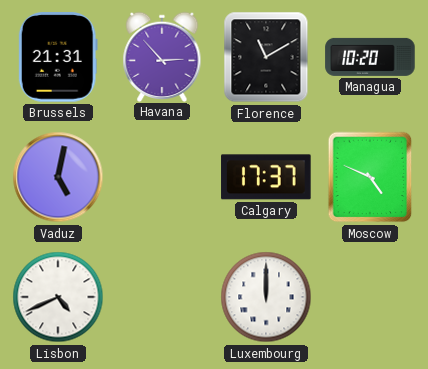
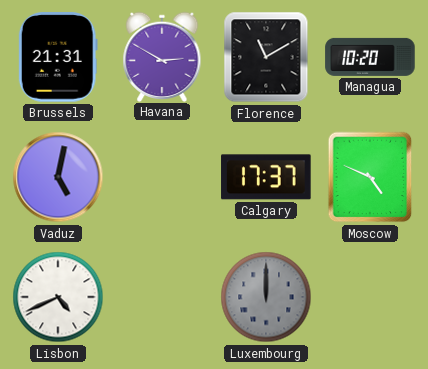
Havana: 2:53 -> 2:50
Luxembourg dial: white -> grey
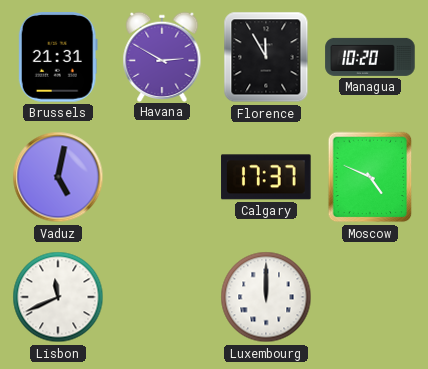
Florence: 11:10 -> 11:55
Lisbon: 4:41 -> 11:41
Luxembourg dial: grey -> white
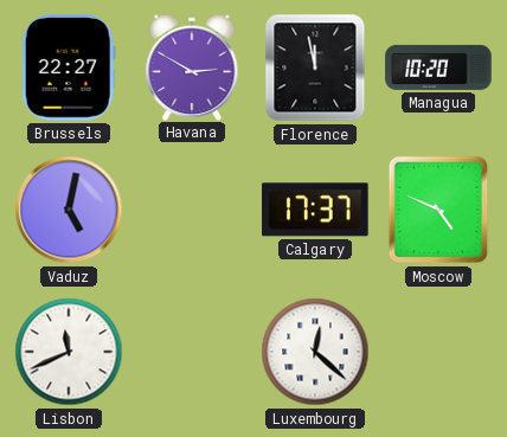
Brussels: 21:31 -> 22:27
Florence: 11:55 -> 11:58
Luxembourg: 12:00 -> 12:22
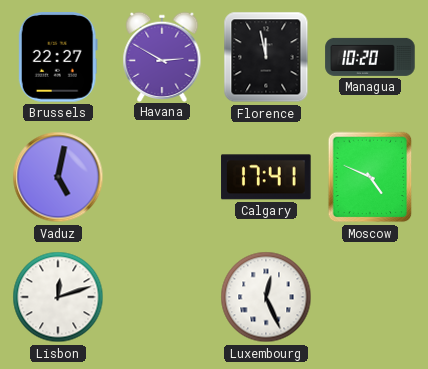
Calgary: 17:37 -> 17:41
Lisbon: 11:41 -> 12:12
Luxembourg: 12:22 -> 12:26
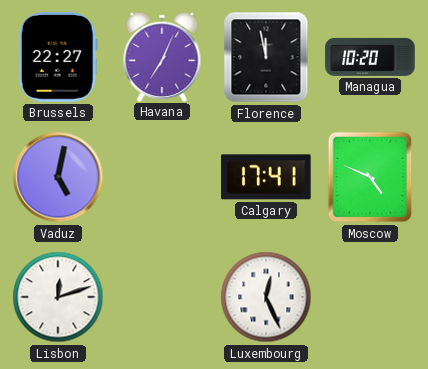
Havana: 2:50 -> 7:04
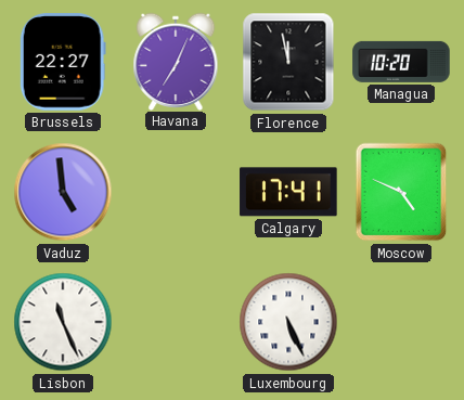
Vaduz: 5:02 -> 4:59
Lisbon: 12:12 -> 11:26
Luxembourg: 12:26 -> 5:26
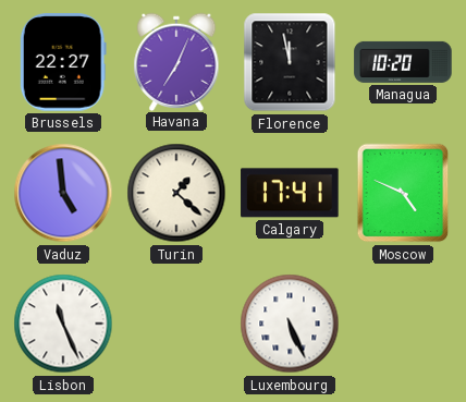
Turin: none -> 1:22
